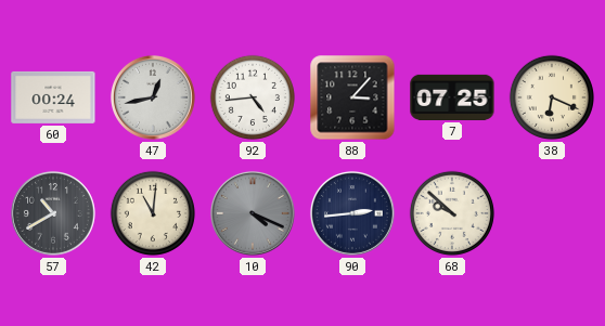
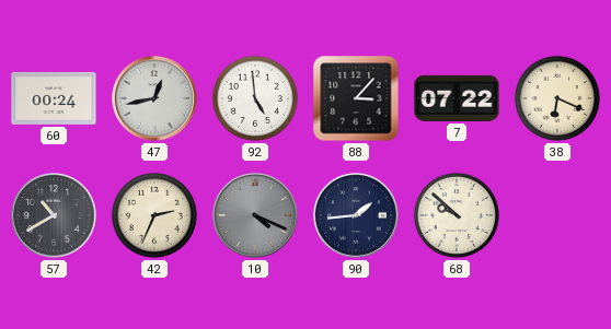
92: 4:44 -> 4:59
7: 07:25 -> 07:22
42: 11:01 -> 2:34
90: 2:44 -> 1:44
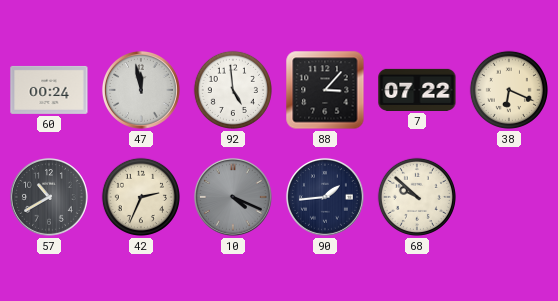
47: 12:43 -> 11:58
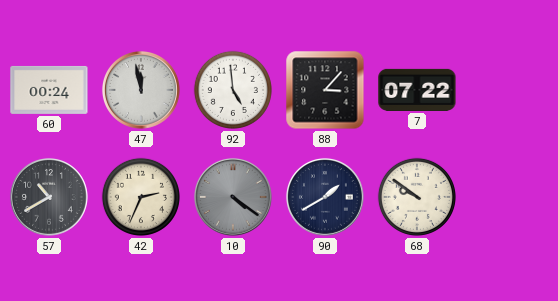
38: 6:19 -> none
10: 4:19 -> 4:21
90: 1:44 -> 1:40
68: 9:52 -> 9:51
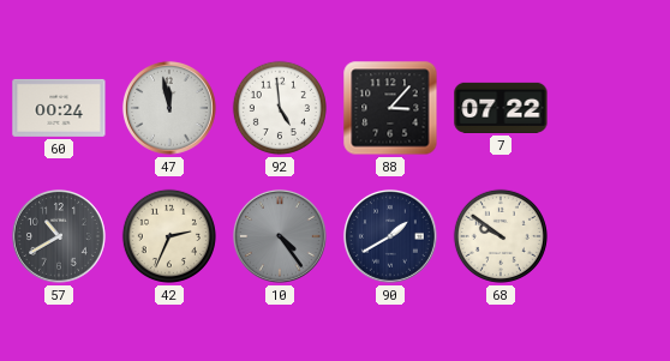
10: 4:21 -> 4:24
